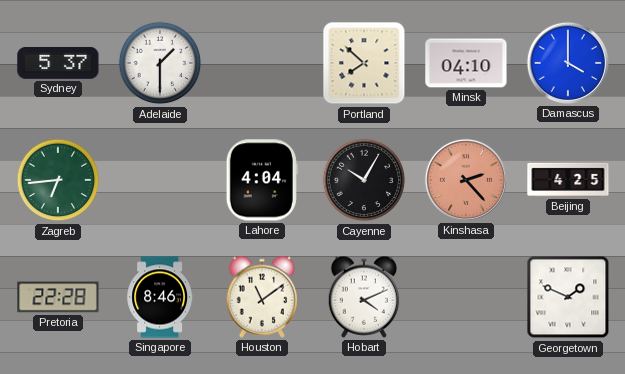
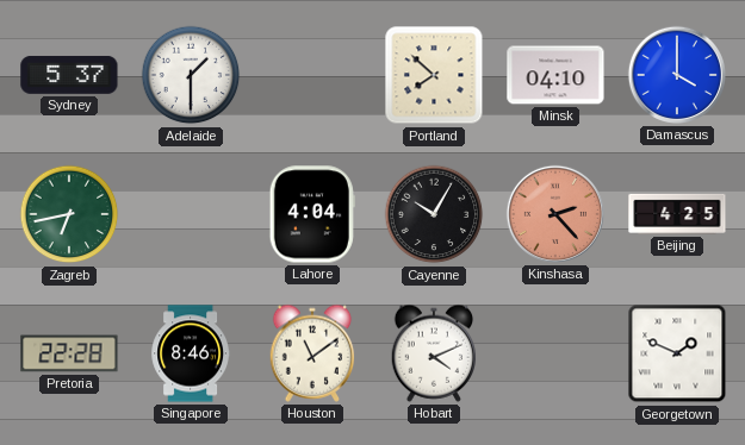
Zagreb: 6:44 -> 6:43
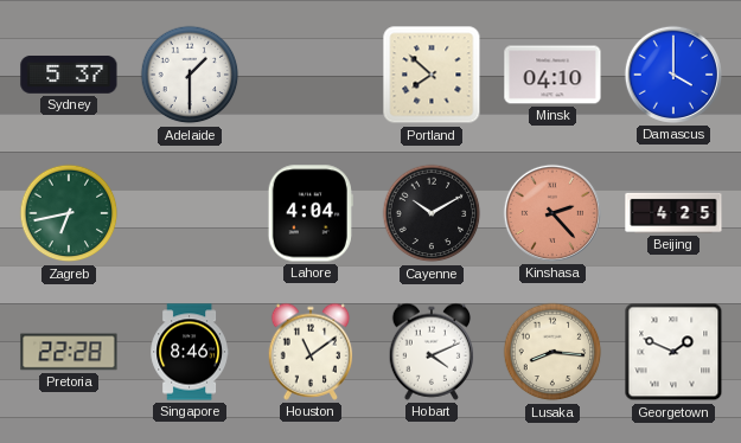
Cayenne: 10:05 -> 10:10
Lusaka: none -> 8:16
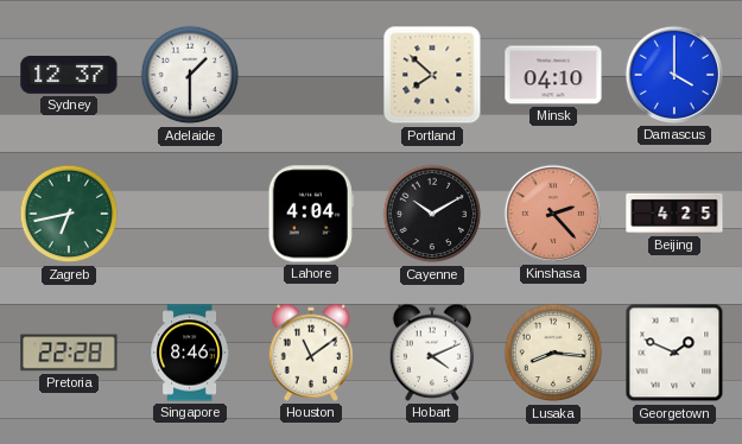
Sydney: 5:37 -> 12:37
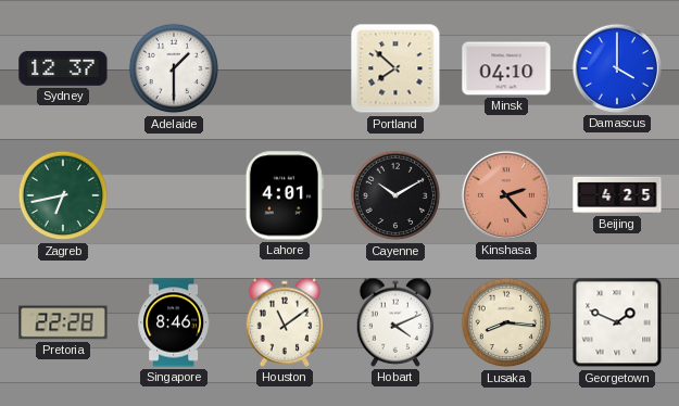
Lahore: 4:04 -> 4:01
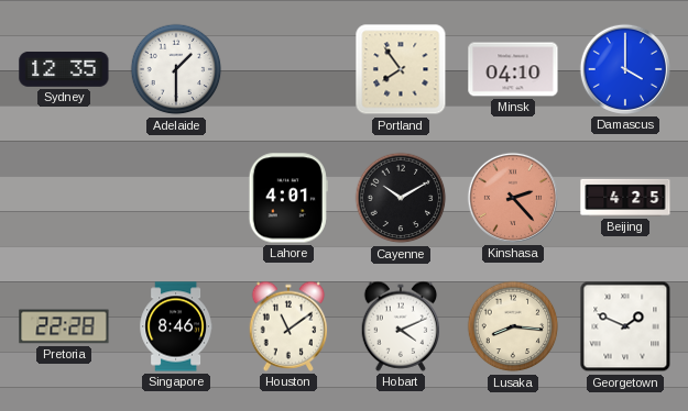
Sydney: 12:37 -> 12:35
Portland: 7:52 -> 7:54
Zagreb: 6:43 -> none
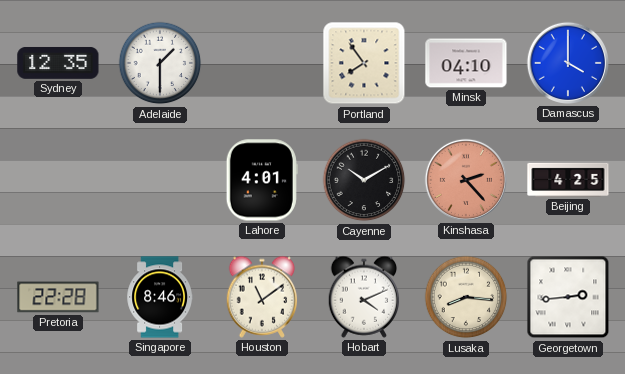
Georgetown: 1:49 -> 2:44
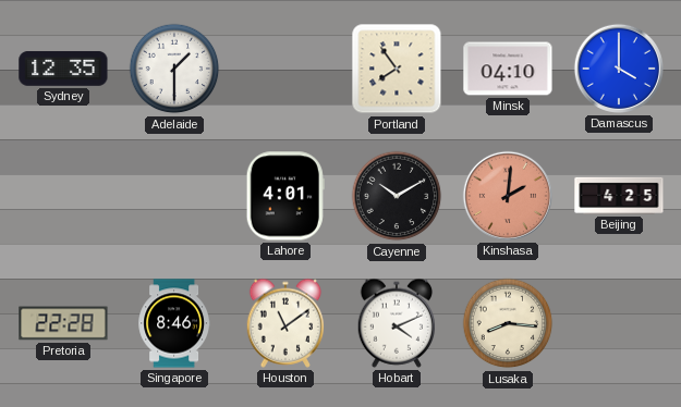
Kinshasa: 2:23 -> 2:01
Georgetown: 2:44 -> none
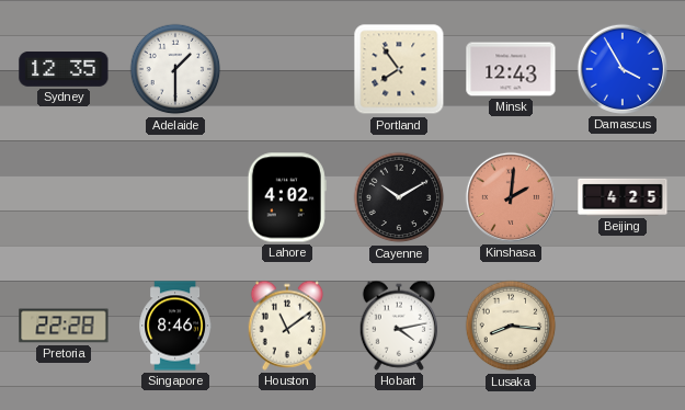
Minsk: 04:10 -> 12:43
Damascus: 4:00 -> 3:55
Lahore: 4:01 -> 4:02
Hobart: 4:11 -> 4:13
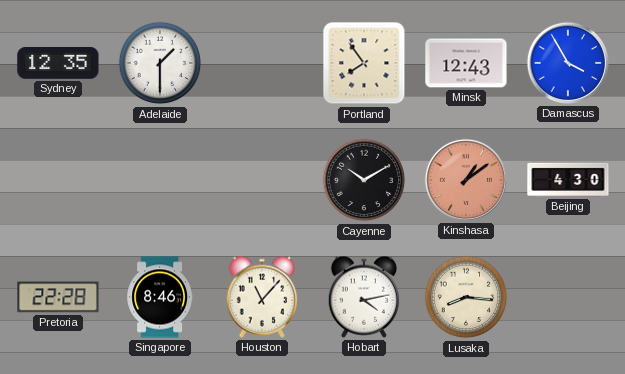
Lahore: 4:02 -> none
Kinshasa: 2:01 -> 1:09
Beijing: 4:25 -> 4:30
Houston: 11:09 -> 11:07
